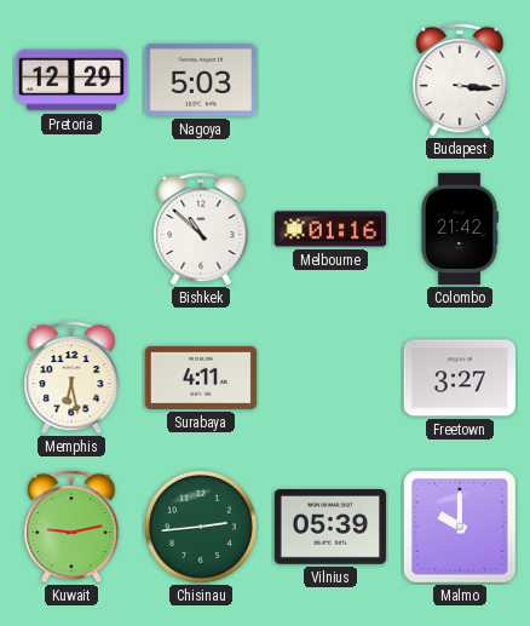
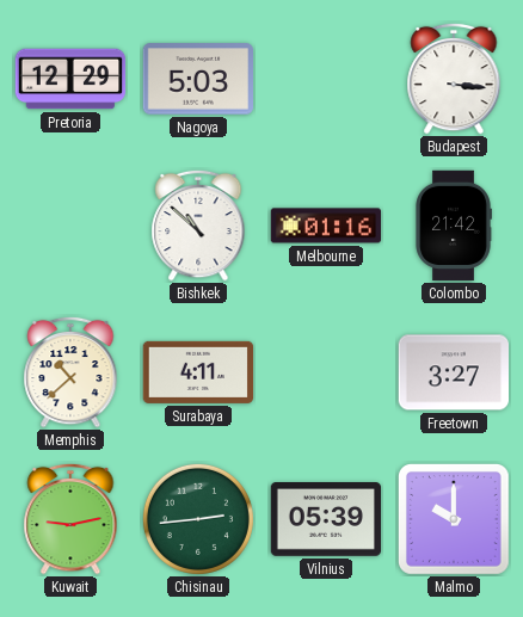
Memphis: 6:28 -> 10:38
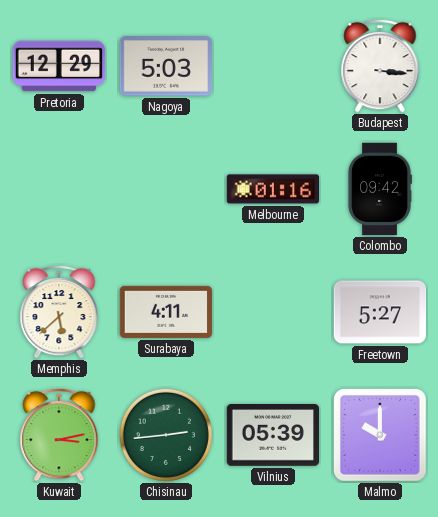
Bishkek: 10:52 -> none
Colombo: 21:42 -> 09:42
Memphis: 10:38 -> 5:38
Freetown: 3:27 -> 5:27
Kuwait: 9:13 -> 3:13
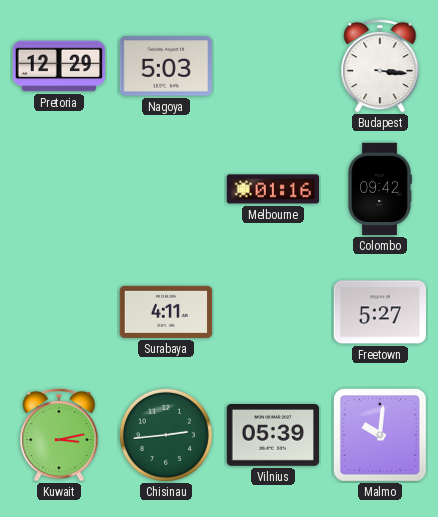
Memphis: 5:38 -> none
Malmo: 10:00 -> 10:01
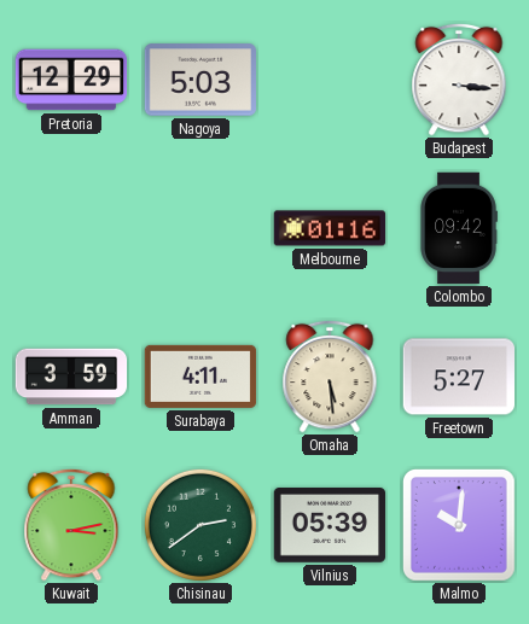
Amman: none -> 3:59
Omaha: none -> 5:29
Chisinau: 2:44 -> 2:39
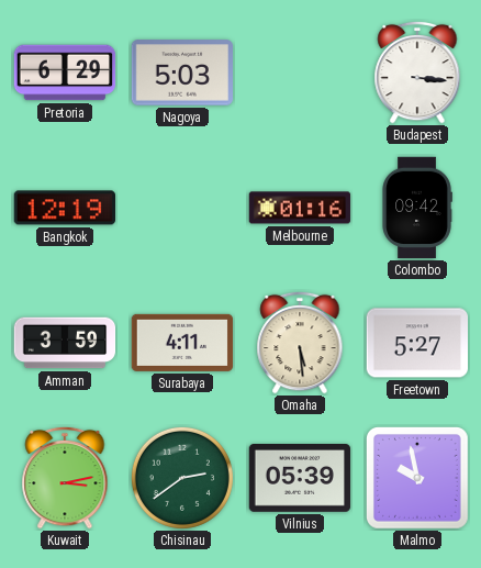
Pretoria: 12:29 -> 6:29
Bangkok: none -> 12:19
Malmo: 10:01 -> 9:58
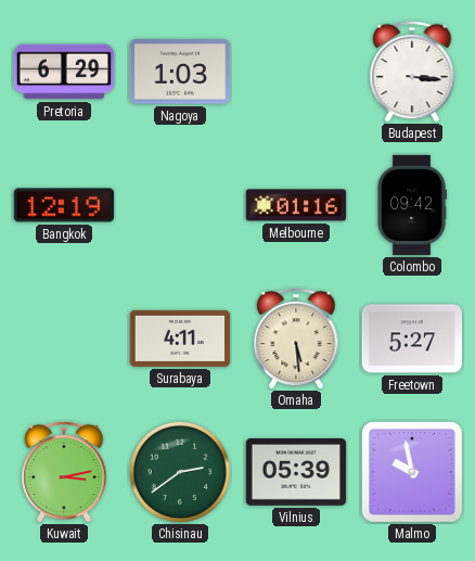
Nagoya: 5:03 -> 1:03
Amman: 3:59 -> none
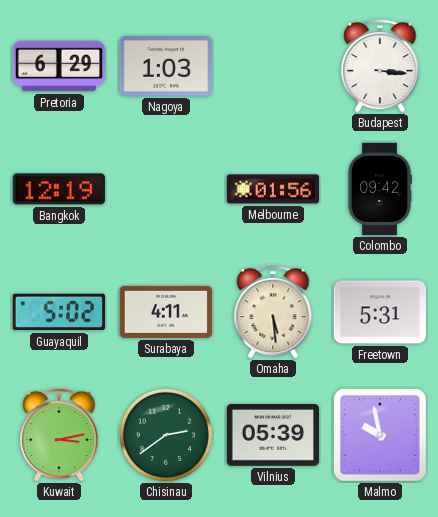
Melbourne: 01:16 -> 01:56
Guayaquil: none -> 5:02
Freetown: 5:27 -> 5:31
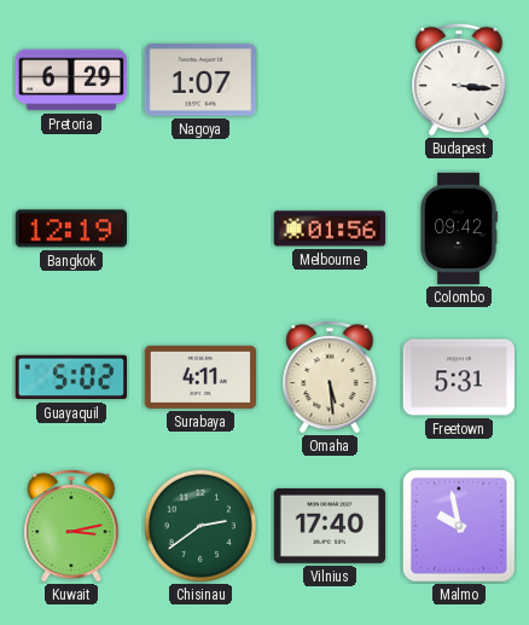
Nagoya: 1:03 -> 1:07
Vilnius: 05:39 -> 17:40
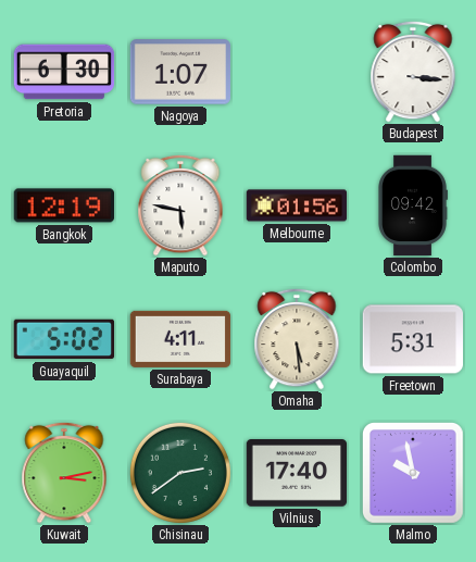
Pretoria: 6:29 -> 6:30
Maputo: none -> 5:47
